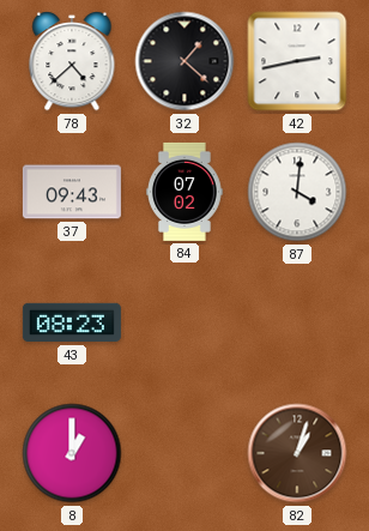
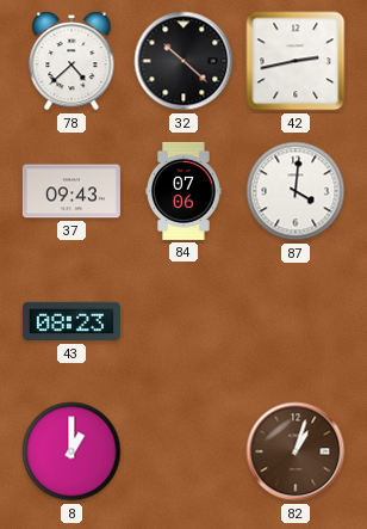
32: 1:22 -> 10:22
84: 07:02 -> 07:06
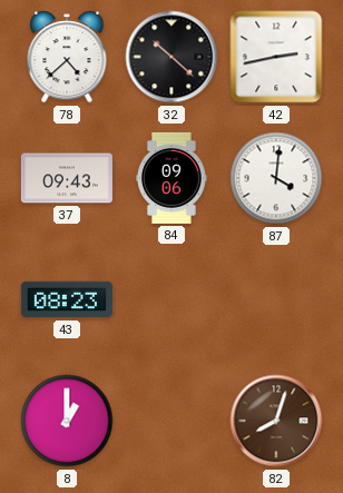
84: 07:06 -> 09:06
82: 1:03 -> 8:03
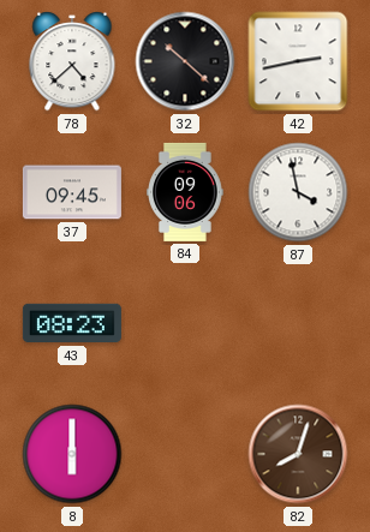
37: 09:43 -> 09:45
87: 4:01 -> 3:58
8: 1:00 -> 6:00
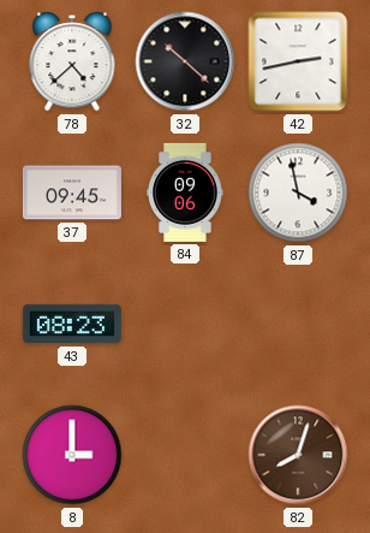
8: 6:00 -> 3:00
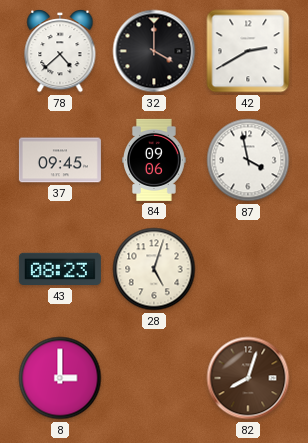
32: 10:22 -> 4:00
42: 2:43 -> 2:40
28: none -> 5:03
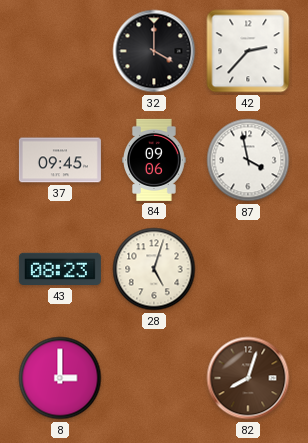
78: 4:38 -> none
42: 2:40 -> 2:37
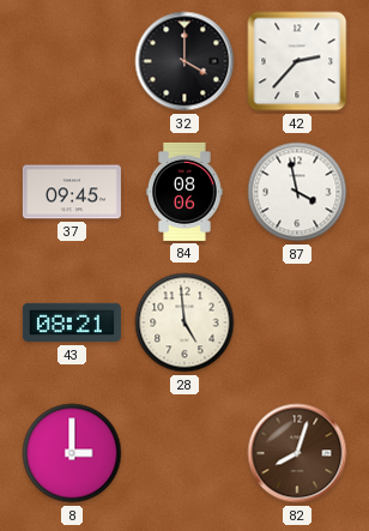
84: 09:06 -> 08:06
43: 08:23 -> 08:21
28: 5:03 -> 4:59
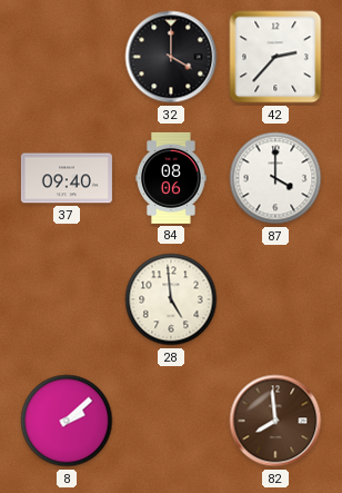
37: 09:45 -> 09:40
87: 3:58 -> 4:00
43: 08:21 -> none
8: 3:00 -> 2:08
82: 8:03 -> 7:59
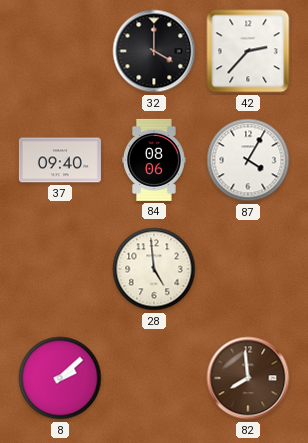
87: 4:00 -> 4:05
